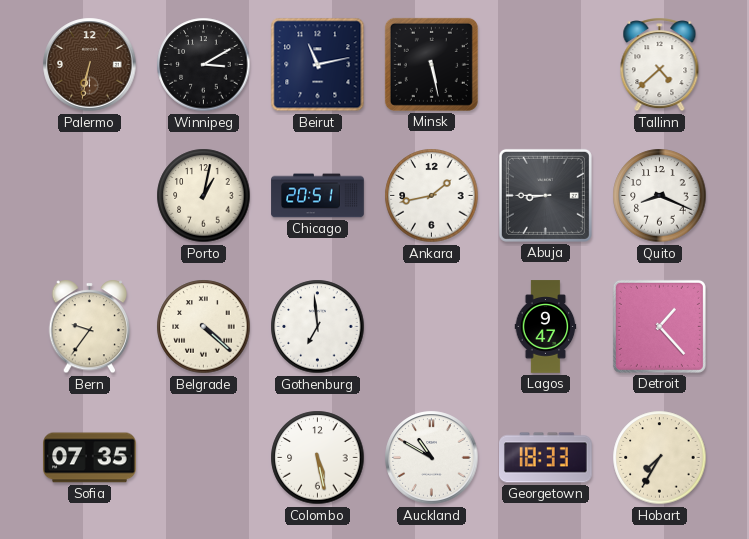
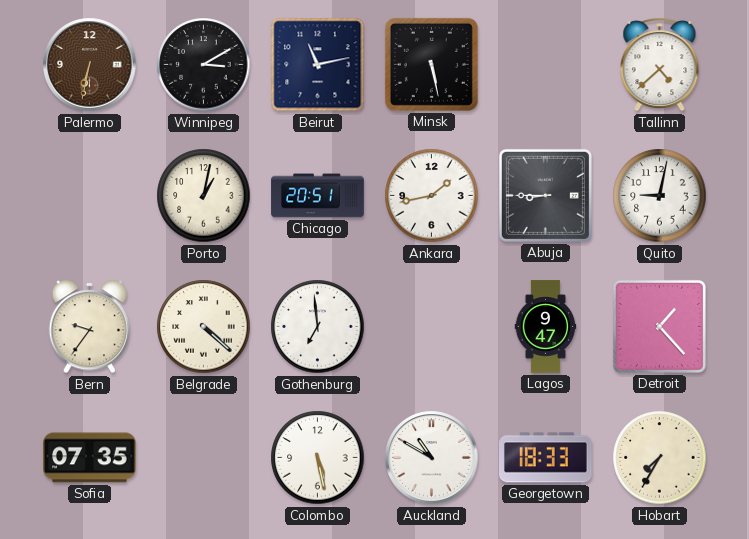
Quito: 8:19 -> 9:02
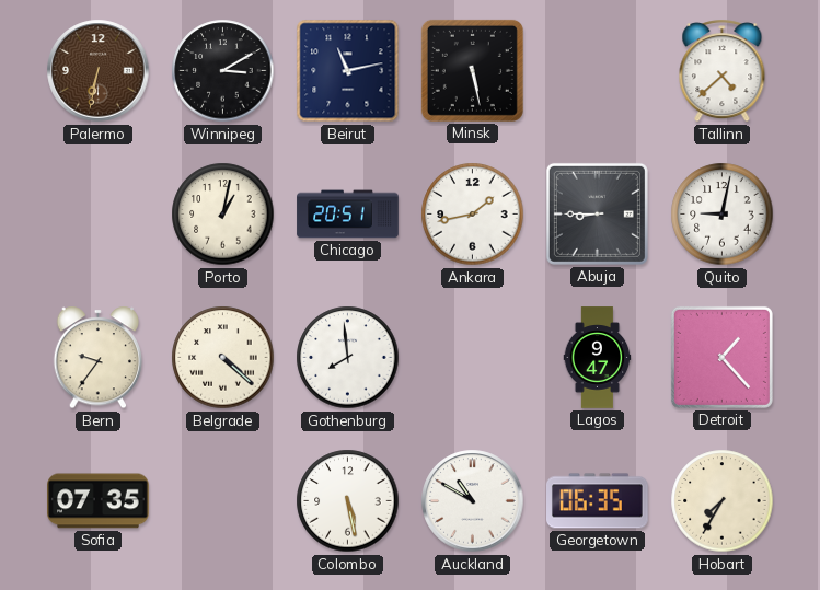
Gothenburg: 6:59 -> 7:59
Georgetown: 18:33 -> 06:35
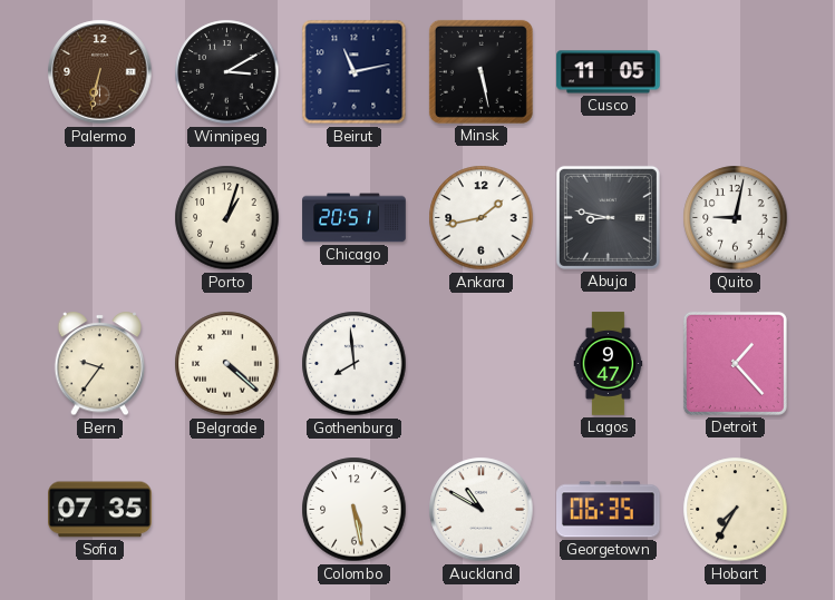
Cusco: none -> 11:05
Tallinn: 4:38 -> none
Porto: 1:02 -> 1:03
Abuja: 8:45 -> 8:47
